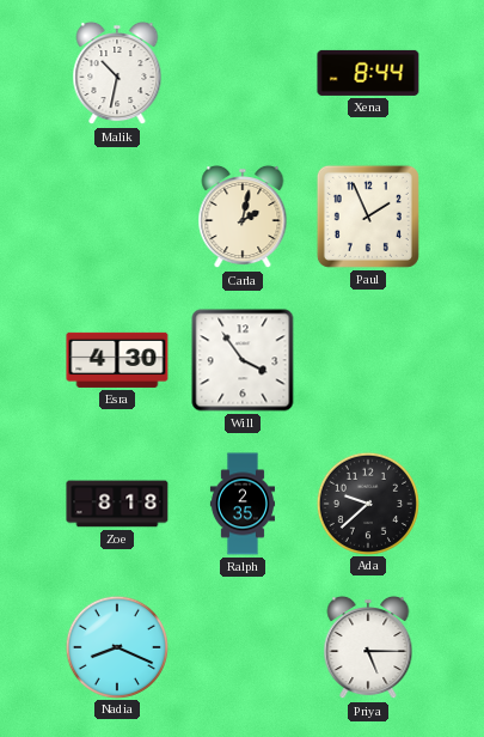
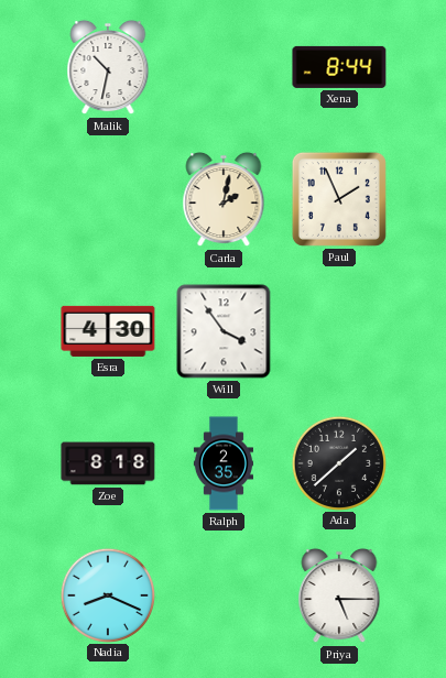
Ada: 9:38 -> 1:38
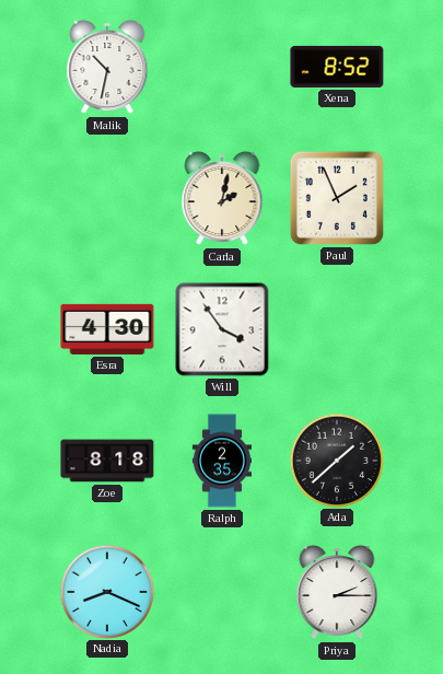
Xena: 8:44 -> 8:52
Priya: 5:15 -> 2:15
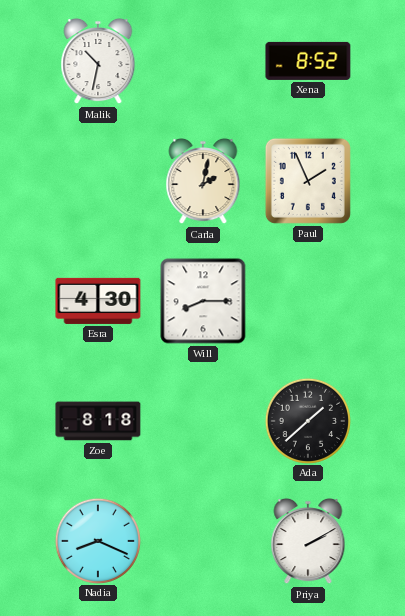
Will: 3:54 -> 8:15
Ralph: 2:35 -> none
Priya: 2:15 -> 2:10
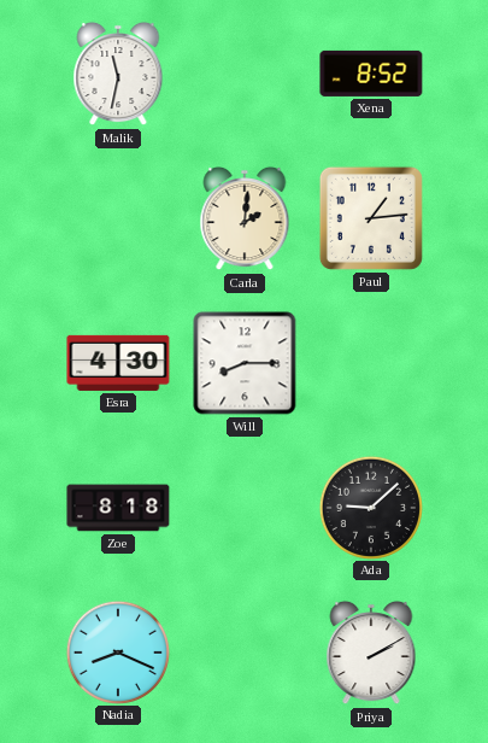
Malik: 10:32 -> 11:32
Carla: 2:02 -> 2:01
Paul: 1:56 -> 1:14
Ada: 1:38 -> 9:08
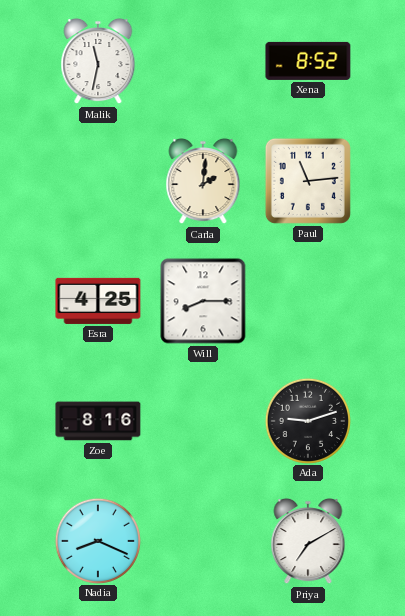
Paul: 1:14 -> 11:14
Esra: 4:30 -> 4:25
Zoe: 8:18 -> 8:16
Ada: 9:08 -> 9:12
Priya: 2:10 -> 7:10
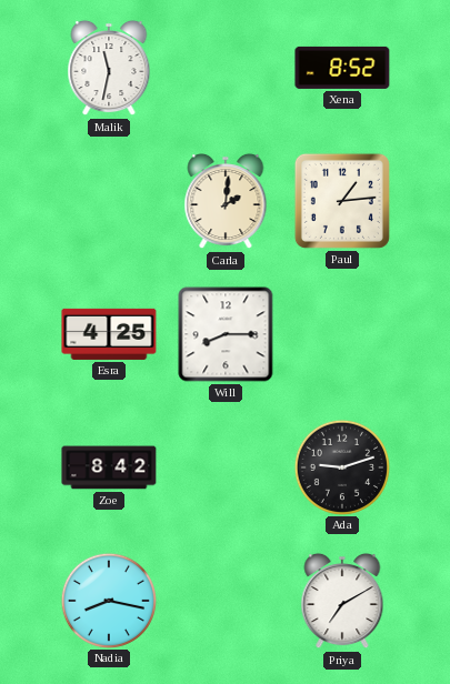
Paul: 11:14 -> 1:14
Zoe: 8:16 -> 8:42
Nadia: 8:19 -> 8:17
